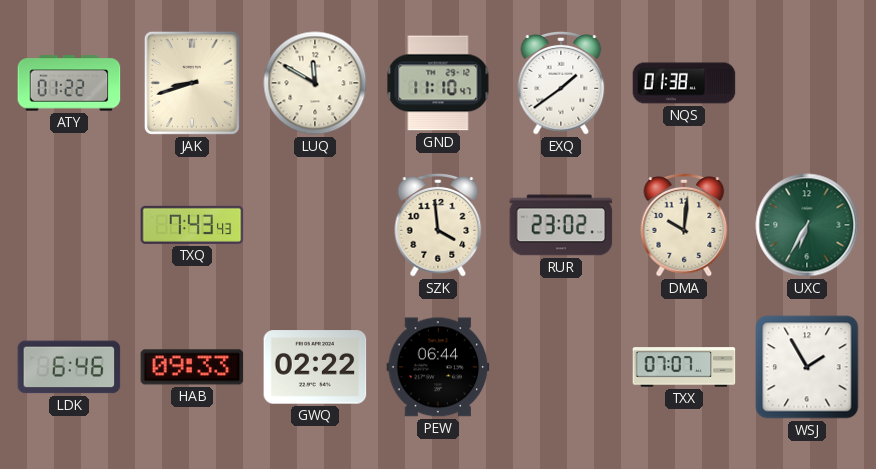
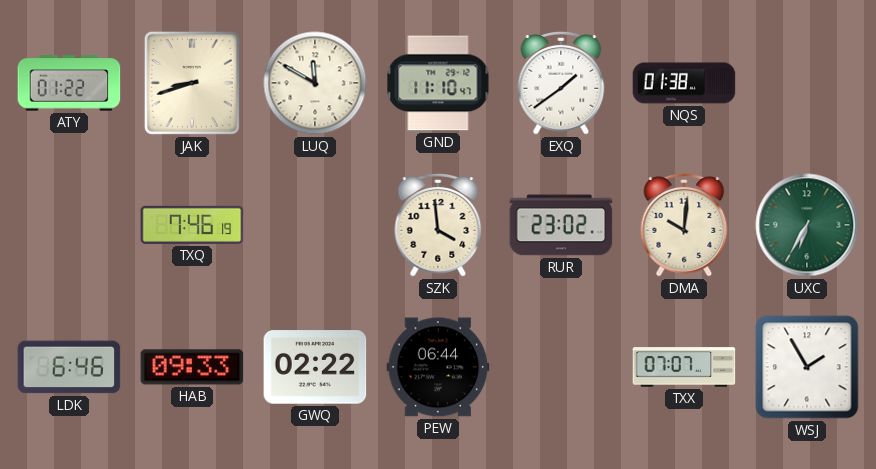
TXQ: 7:43 -> 7:46
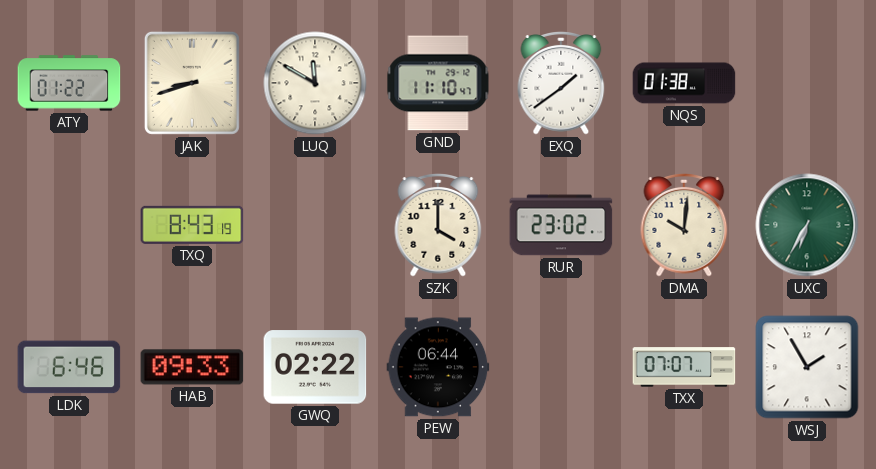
TXQ: 7:46 -> 8:43
SZK: 3:59 -> 4:00
